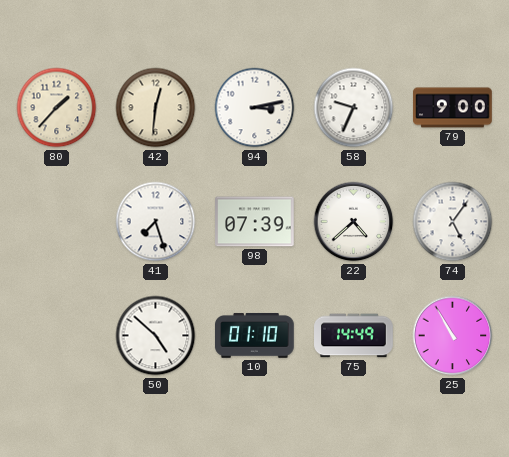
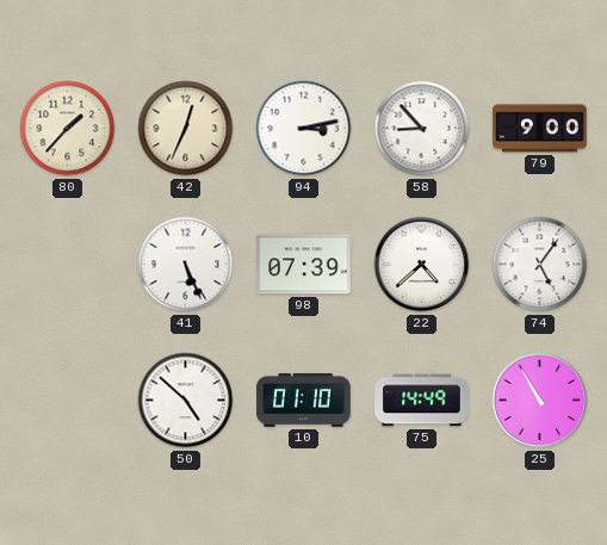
42: 12:31 -> 12:34
58: 9:34 -> 8:53
41: 7:27 -> 5:26
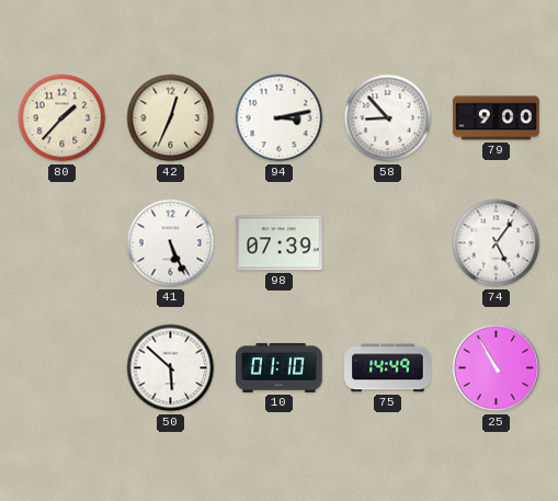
22: 4:38 -> none
50: 4:52 -> 5:52
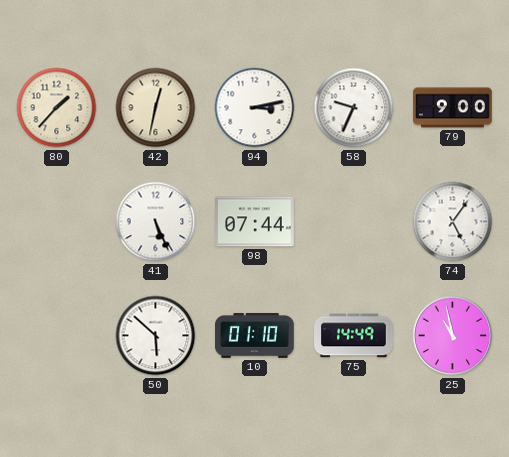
42: 12:34 -> 12:32
58: 8:53 -> 9:34
98: 07:39 -> 07:44
25: 10:55 -> 10:58
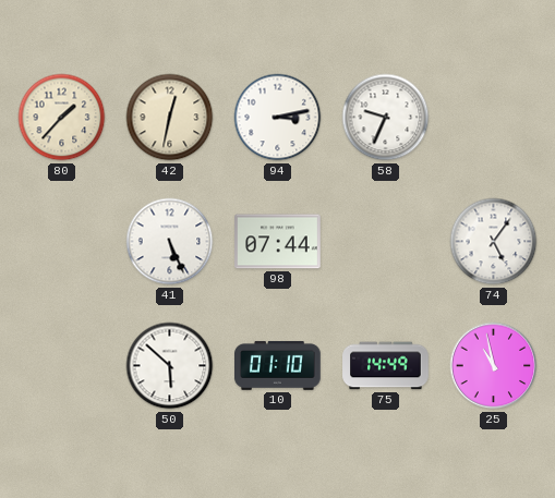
79: 9:00 -> none
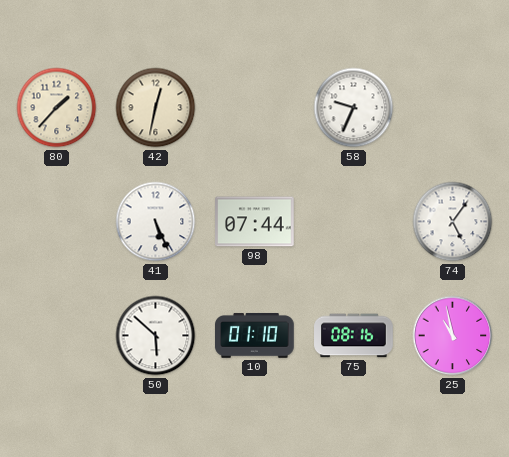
94: 3:13 -> none
75: 14:49 -> 08:16
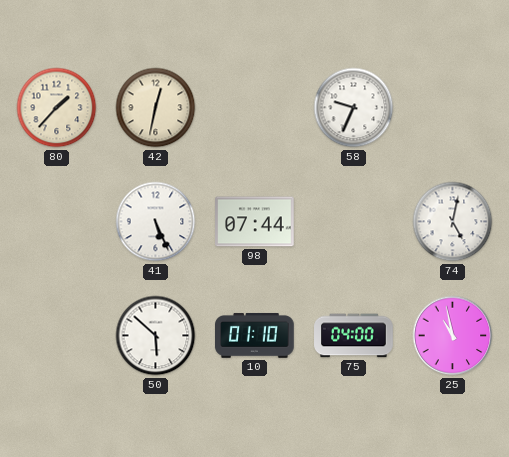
74: 5:06 -> 5:02
75: 08:16 -> 04:00
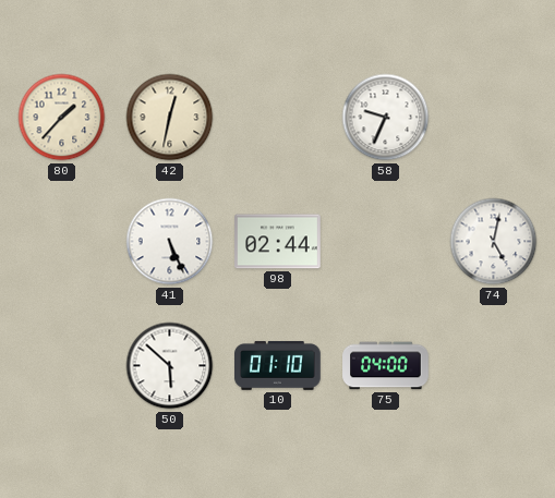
98: 07:44 -> 02:44
25: 10:58 -> none
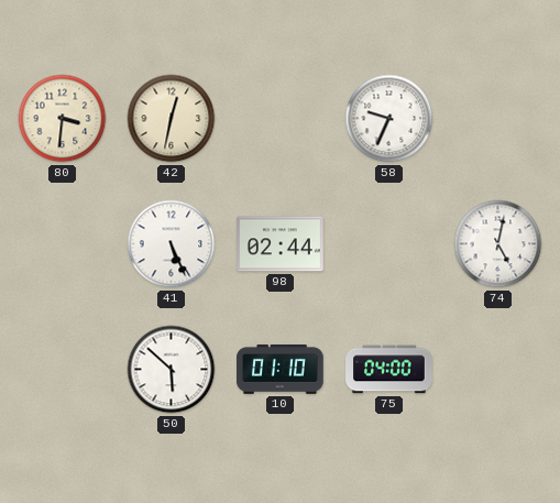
80: 1:37 -> 3:31
